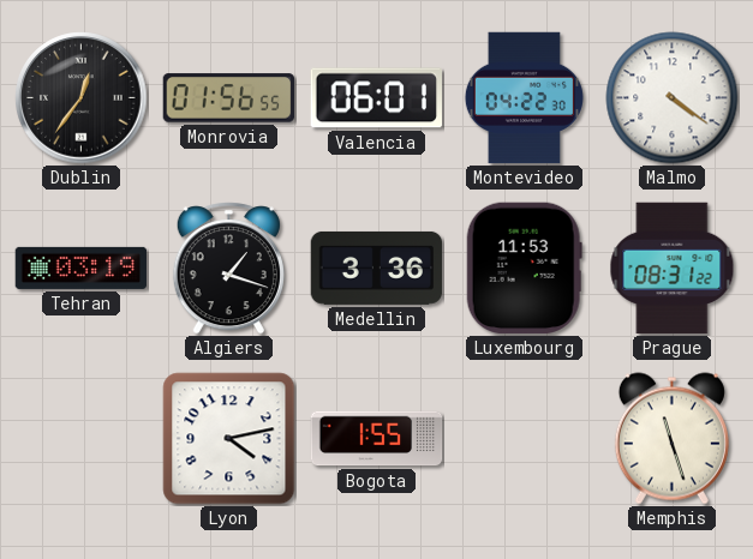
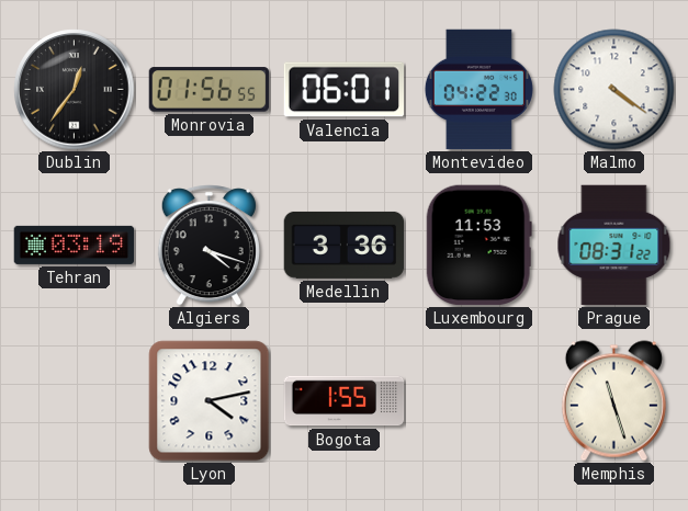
Algiers: 1:18 -> 4:18
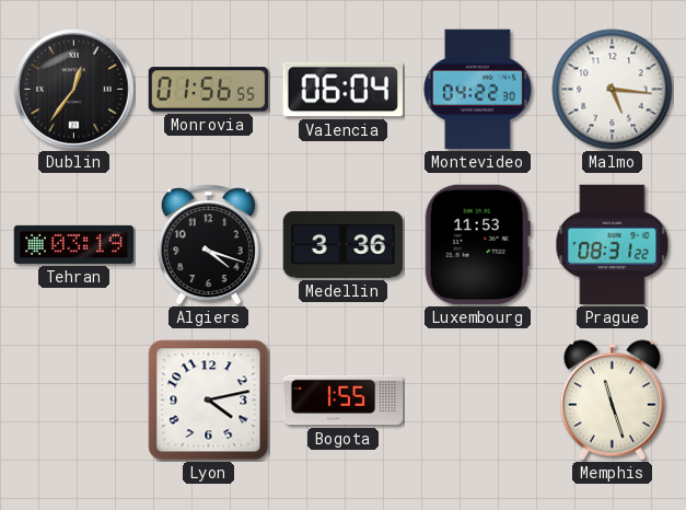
Valencia: 06:01 -> 06:04
Malmo: 4:21 -> 5:16
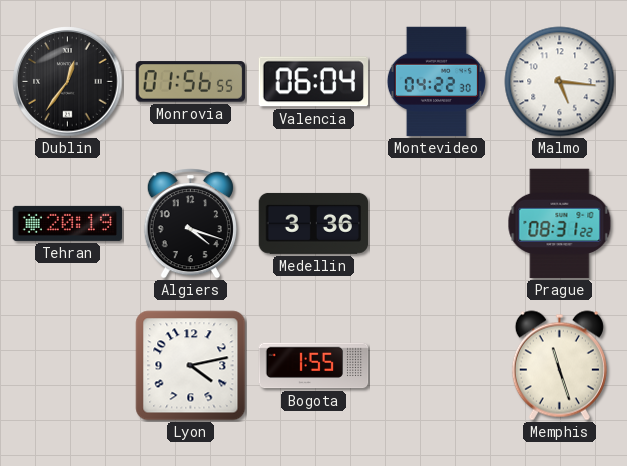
Tehran: 03:19 -> 20:19
Luxembourg: 11:53 -> none
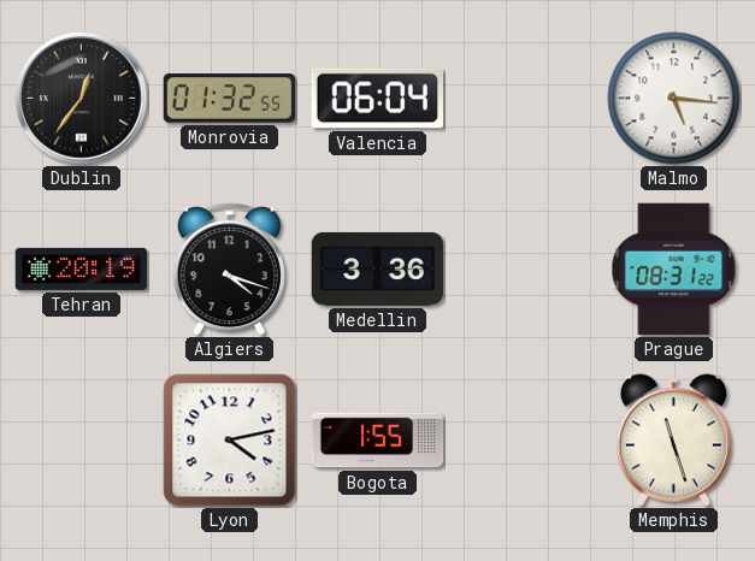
Monrovia: 01:56 -> 01:32
Montevideo: 04:22 -> none
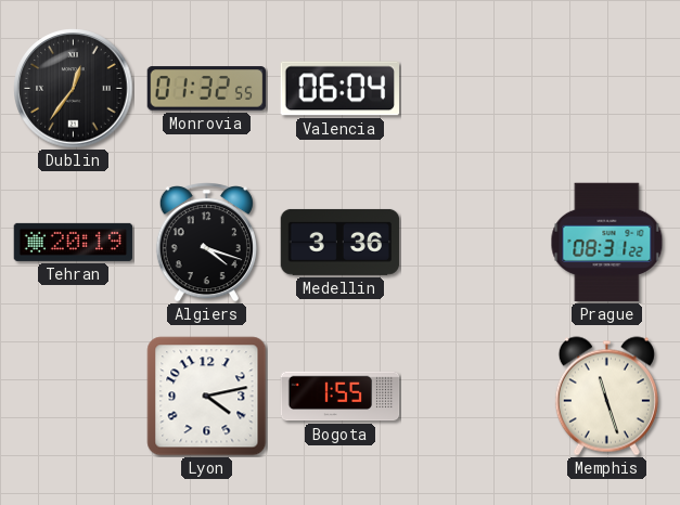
Malmo: 5:16 -> none
